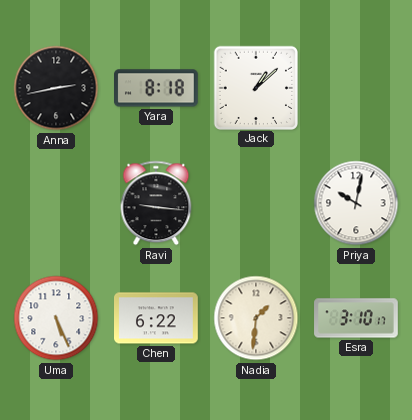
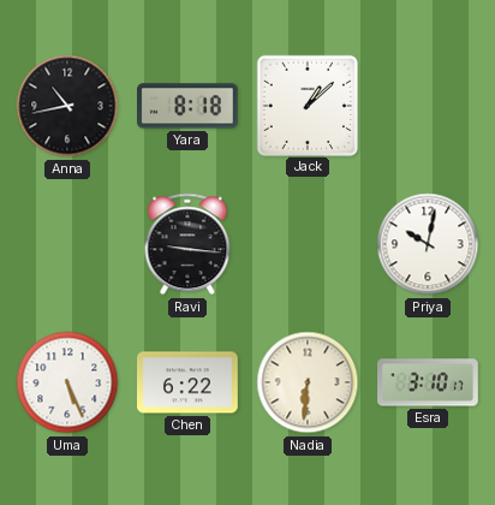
Anna: 2:43 -> 10:43
Nadia: 1:31 -> 6:31
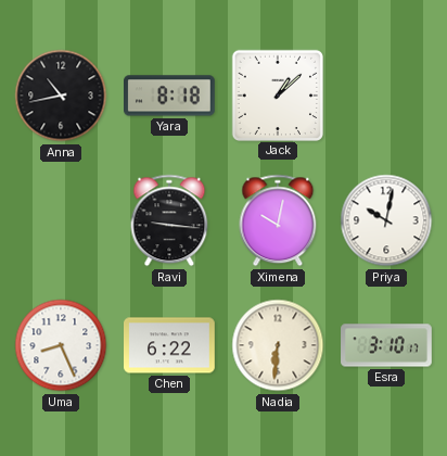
Ximena: none -> 10:02
Uma: 5:26 -> 8:26
